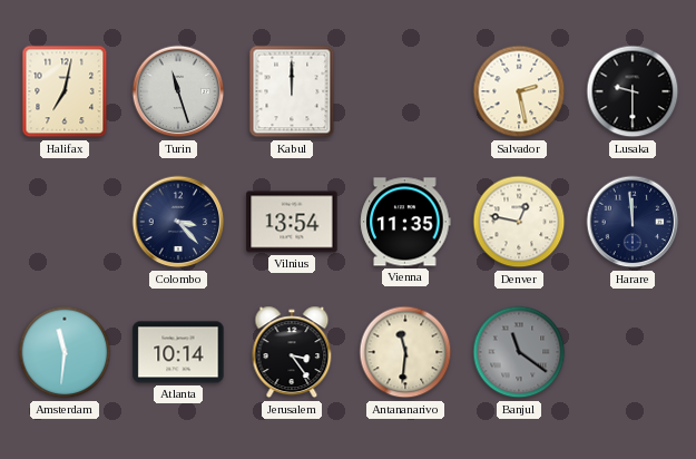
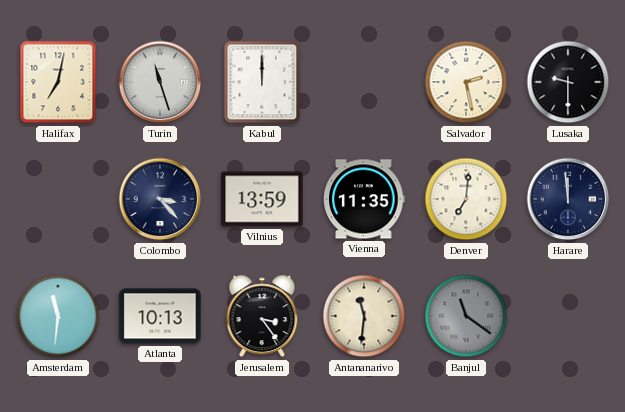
Vilnius: 13:54 -> 13:59
Denver: 12:47 -> 7:01
Atlanta: 10:14 -> 10:13
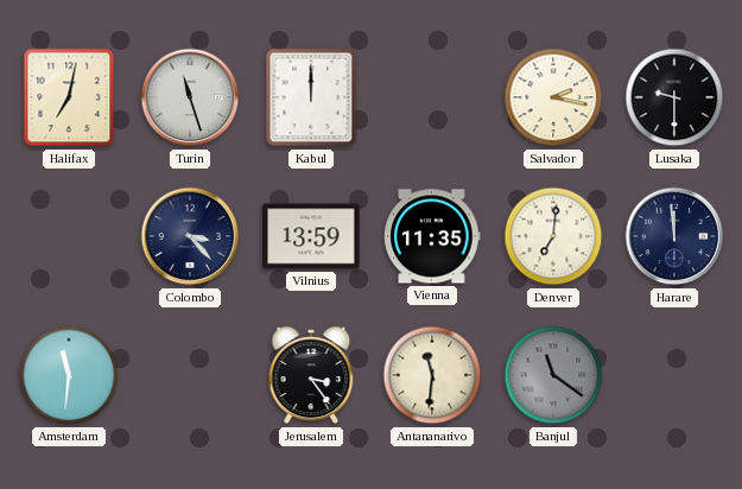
Salvador: 2:28 -> 2:17
Atlanta: 10:13 -> none
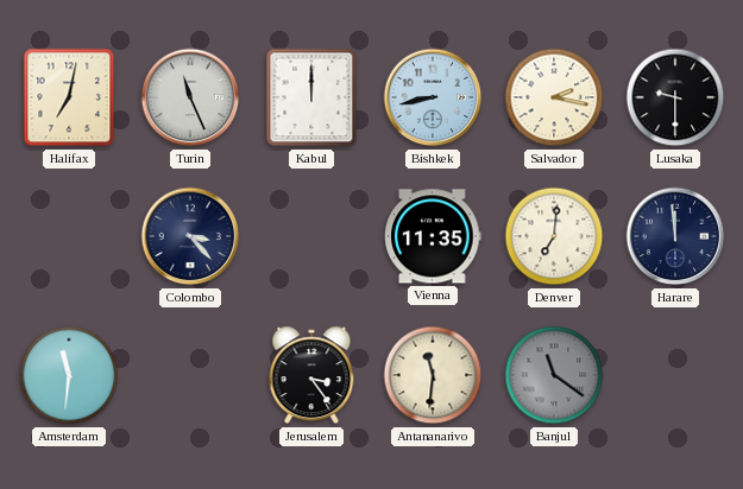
Turin: 11:27 -> 11:26
Bishkek: none -> 8:43
Vilnius: 13:59 -> none
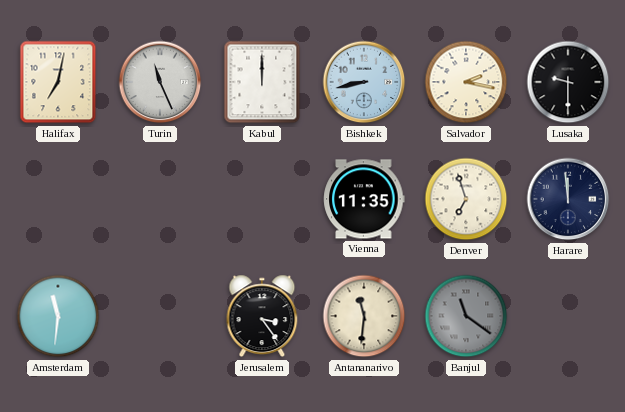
Colombo: 3:23 -> none
Denver: 7:01 -> 6:57
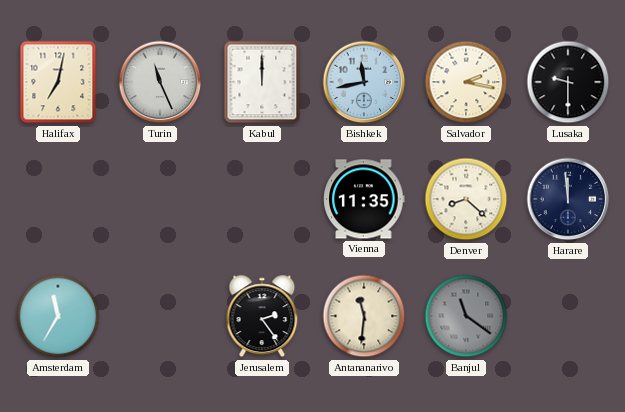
Bishkek: 8:43 -> 11:43
Denver: 6:57 -> 8:22
Amsterdam: 11:31 -> 11:35
Jerusalem: 3:24 -> 2:24
